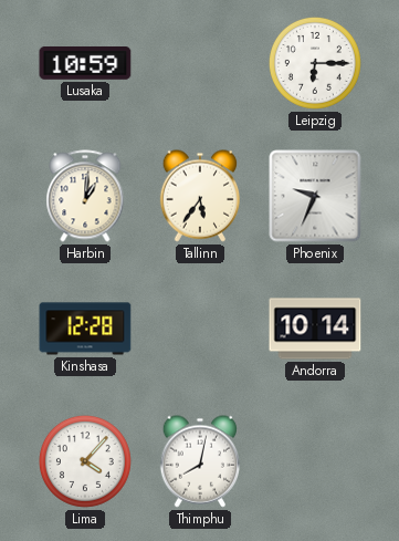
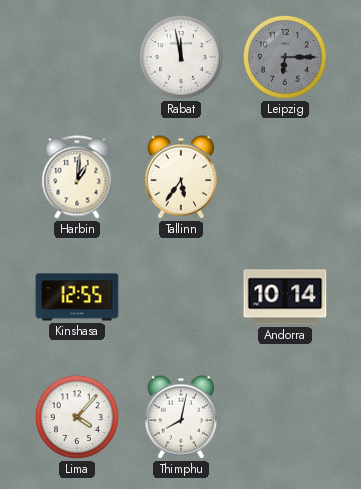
Lusaka: 10:59 -> none
Rabat: none -> 11:58
Leipzig dial: white -> grey
Phoenix: 9:34 -> none
Kinshasa: 12:28 -> 12:55
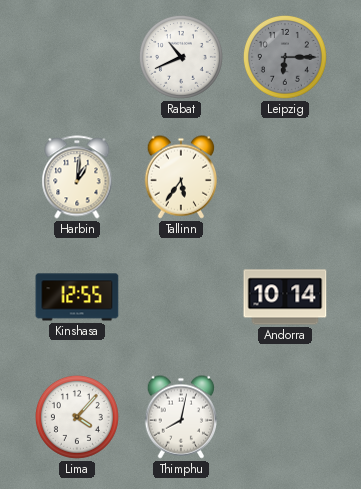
Rabat: 11:58 -> 10:41
